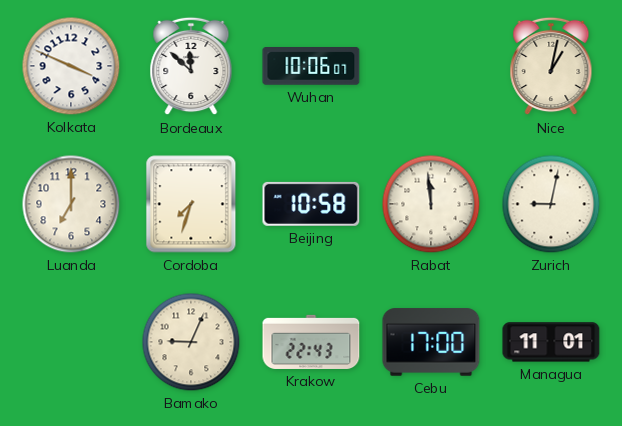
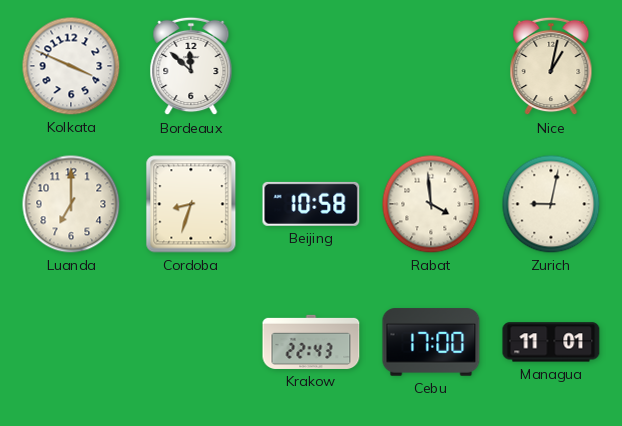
Wuhan: 10:06 -> none
Cordoba: 7:33 -> 8:33
Rabat: 11:59 -> 3:59
Bamako: 9:04 -> none
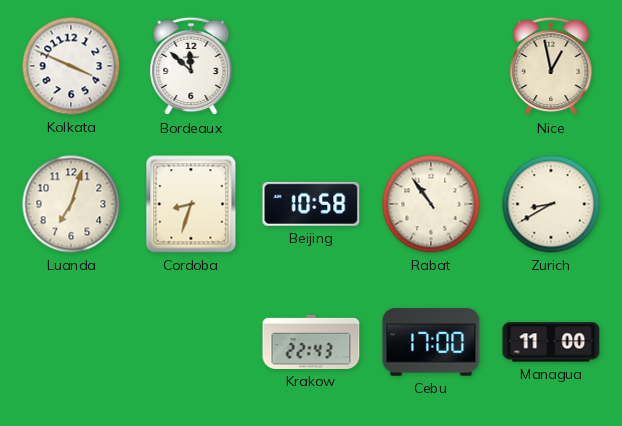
Nice: 1:02 -> 12:58
Luanda: 7:00 -> 7:03
Rabat: 3:59 -> 10:54
Zurich: 9:02 -> 8:40
Managua: 11:01 -> 11:00
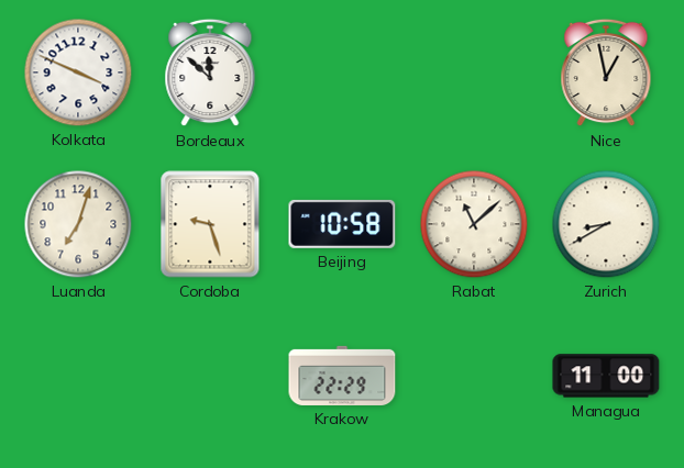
Cordoba: 8:33 -> 9:27
Rabat: 10:54 -> 11:08
Krakow: 22:43 -> 22:29
Cebu: 17:00 -> none
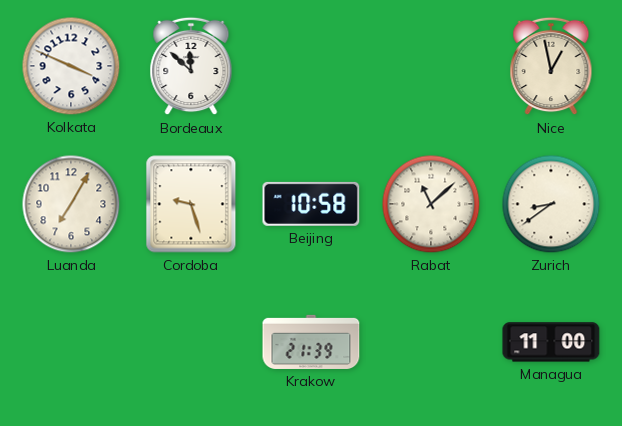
Luanda: 7:03 -> 7:05
Zurich: 8:40 -> 8:39
Krakow: 22:29 -> 21:39
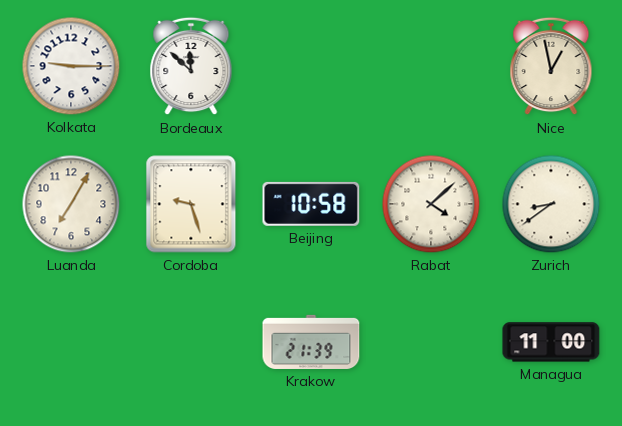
Kolkata: 3:49 -> 9:15
Rabat: 11:08 -> 4:08
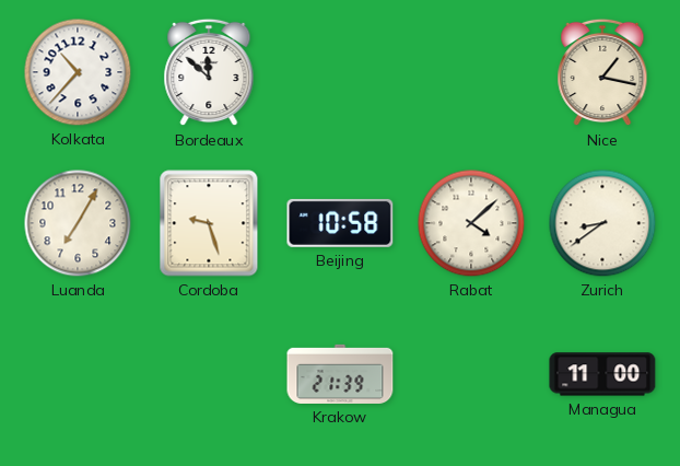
Kolkata: 9:15 -> 10:37
Nice: 12:58 -> 1:17
